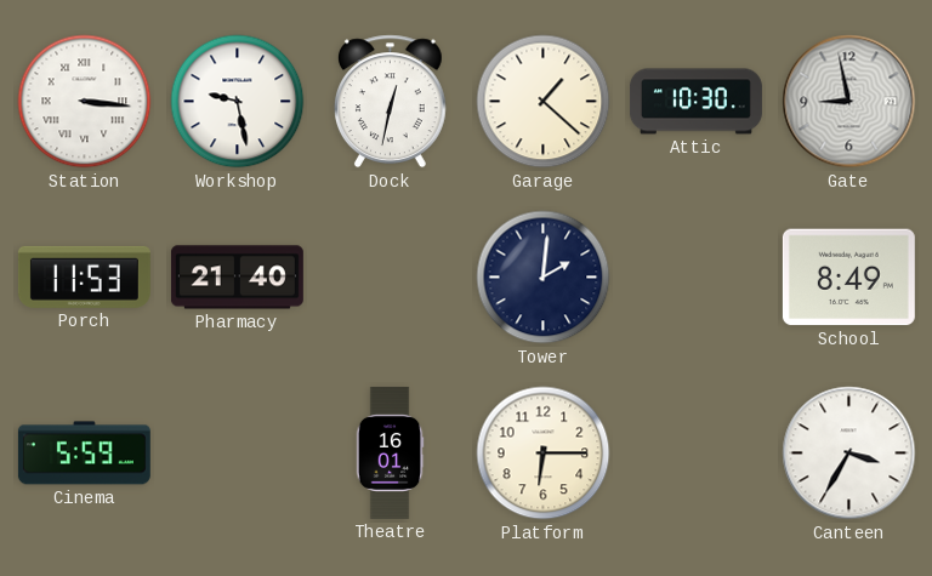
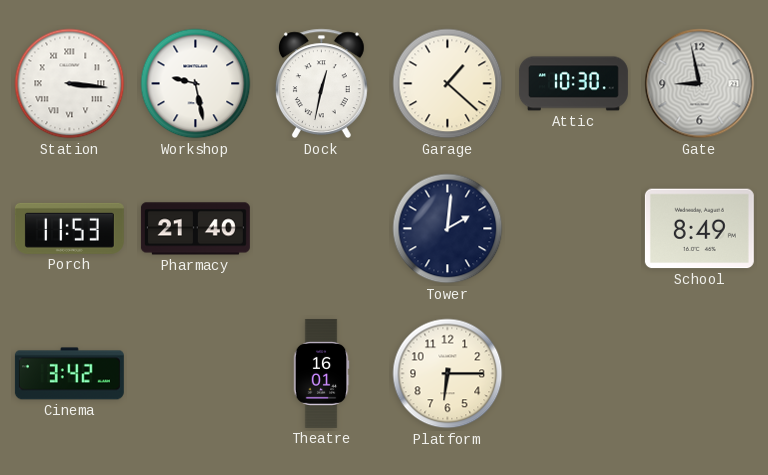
Cinema: 5:59 -> 3:42
Canteen: 3:35 -> none
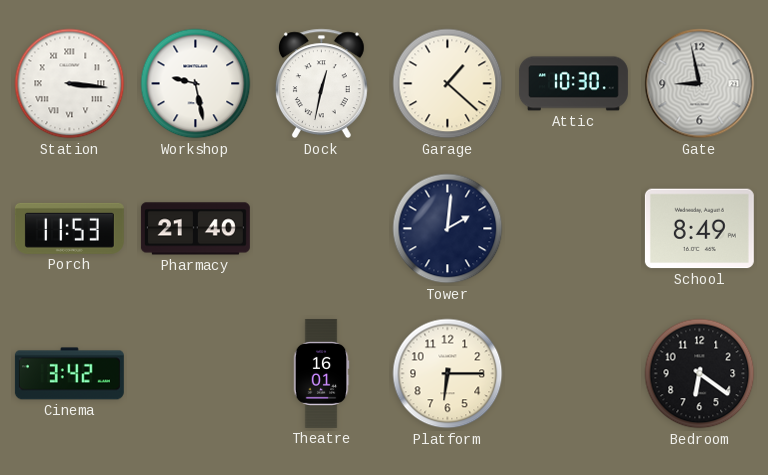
Bedroom: none -> 6:21
